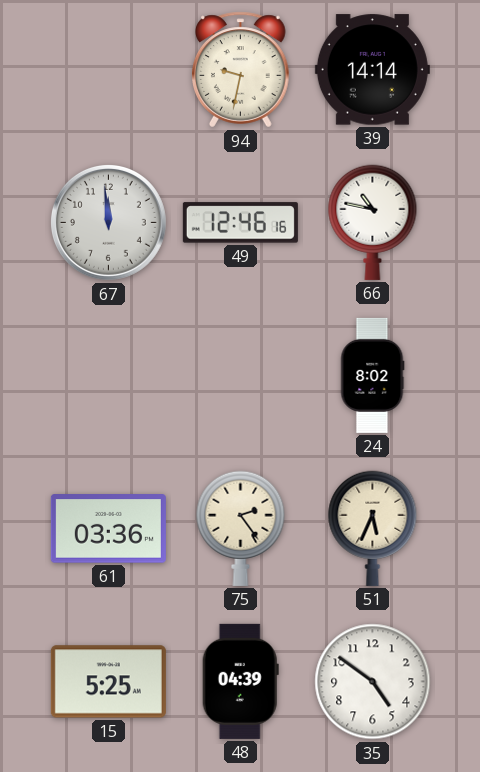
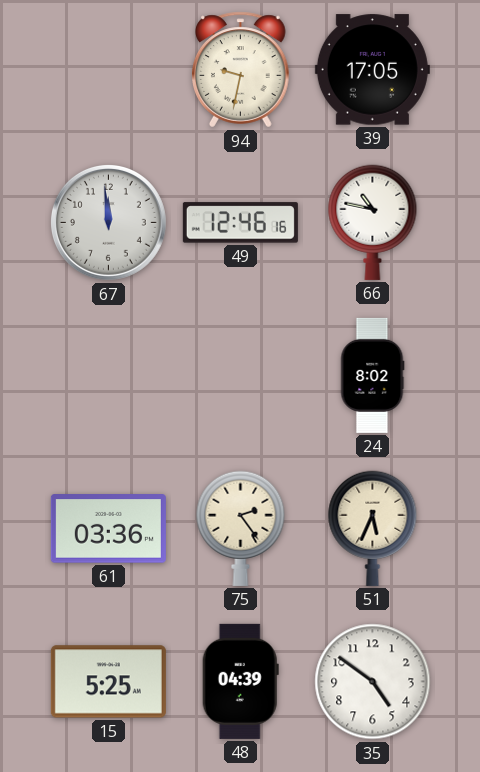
39: 14:14 -> 17:05
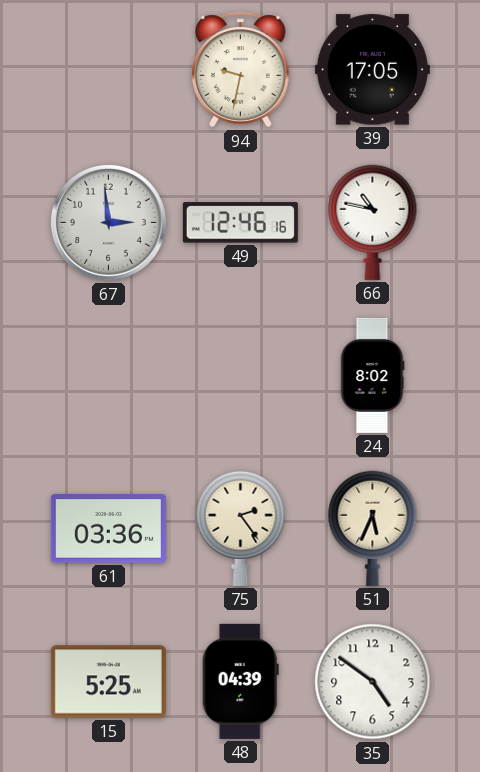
67: 11:59 -> 2:59
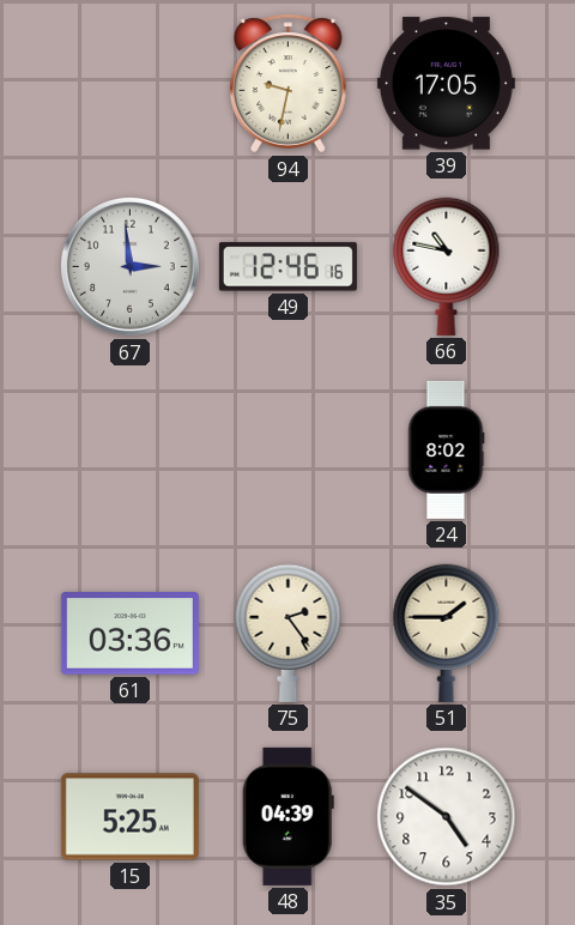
51: 5:34 -> 1:45
